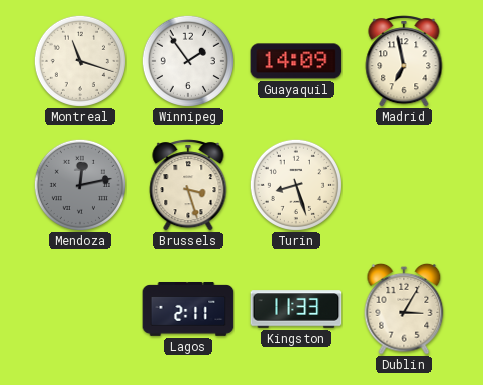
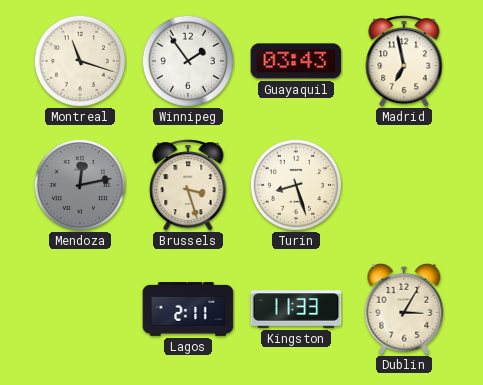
Guayaquil: 14:09 -> 03:43
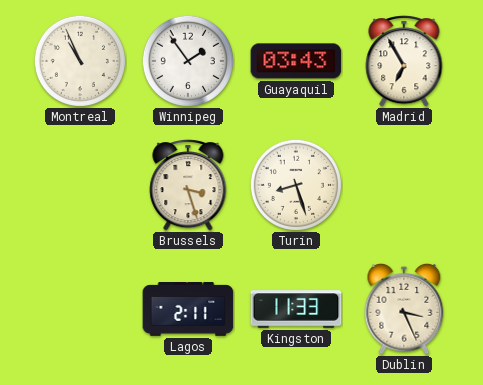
Montreal: 11:18 -> 10:56
Madrid: 6:58 -> 6:55
Mendoza: 12:13 -> none
Dublin: 3:05 -> 3:26
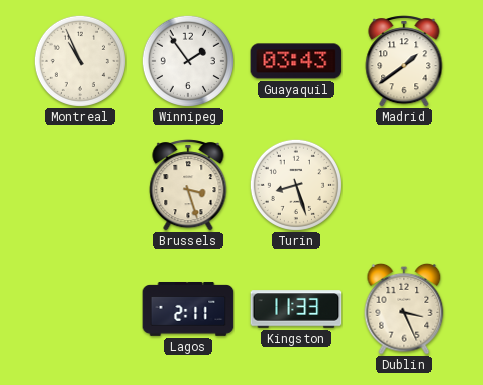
Madrid: 6:55 -> 1:39
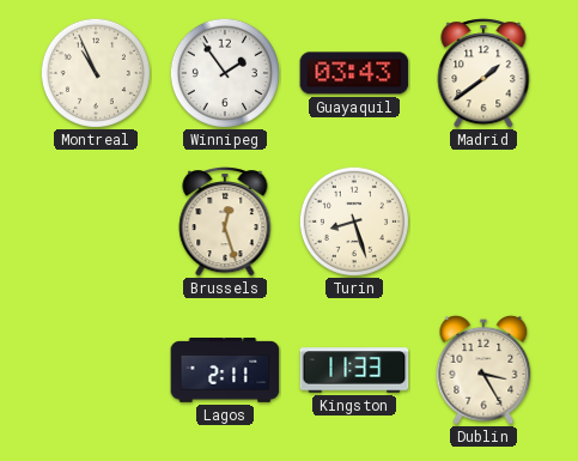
Brussels: 3:27 -> 12:27
Dublin: 3:26 -> 3:25
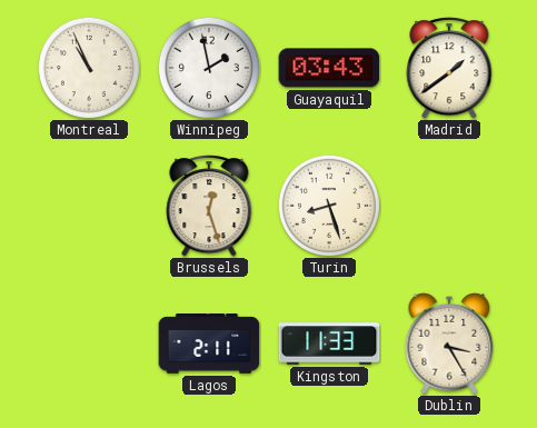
Winnipeg: 1:54 -> 1:58
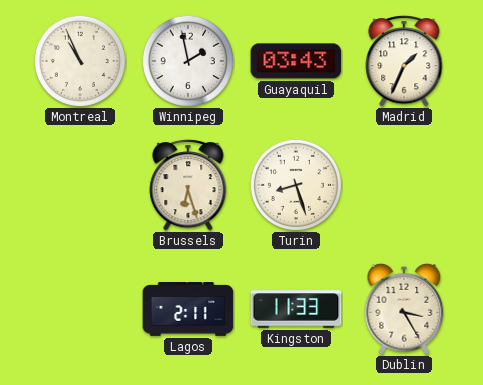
Madrid: 1:39 -> 1:34
Brussels: 12:27 -> 6:27
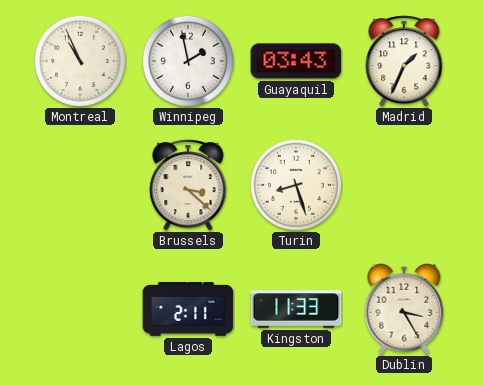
Brussels: 6:27 -> 3:22
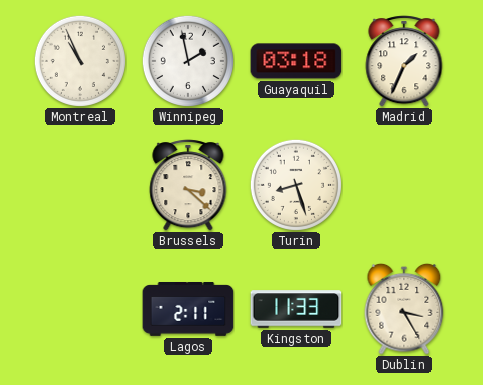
Guayaquil: 03:43 -> 03:18
